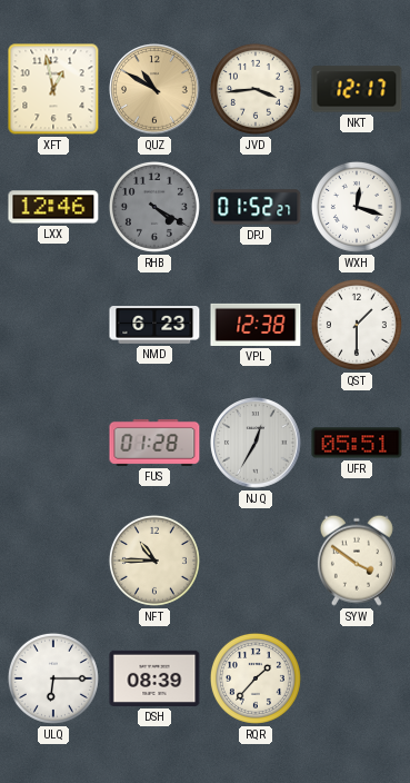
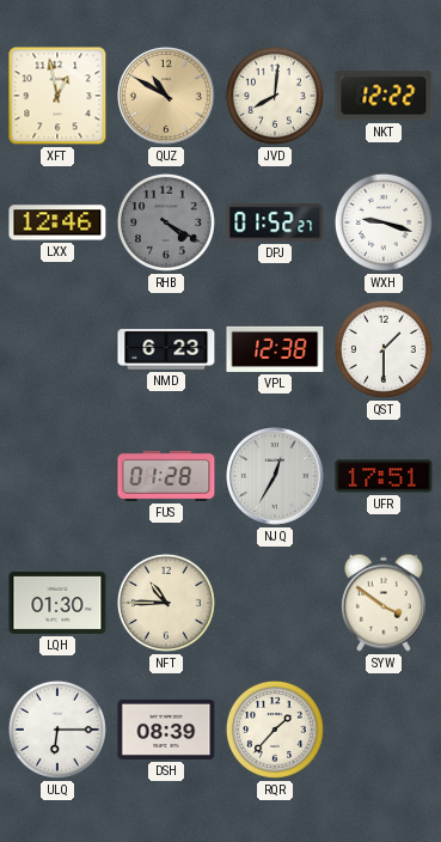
JVD: 3:44 -> 8:01
NKT: 12:17 -> 12:22
WXH: 12:18 -> 9:18
UFR: 05:51 -> 17:51
LQH: none -> 01:30
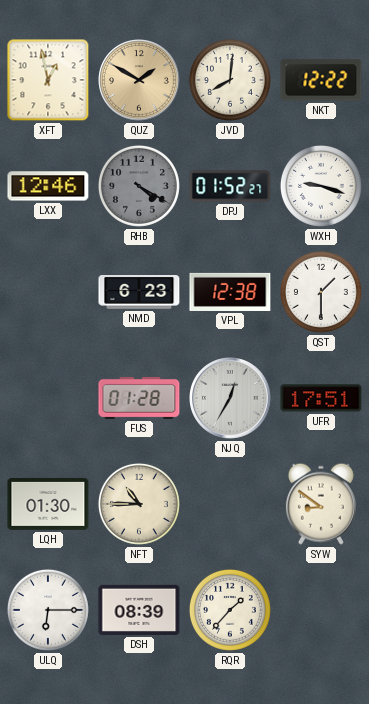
QUZ: 10:50 -> 1:50
SYW: 3:51 -> 8:51
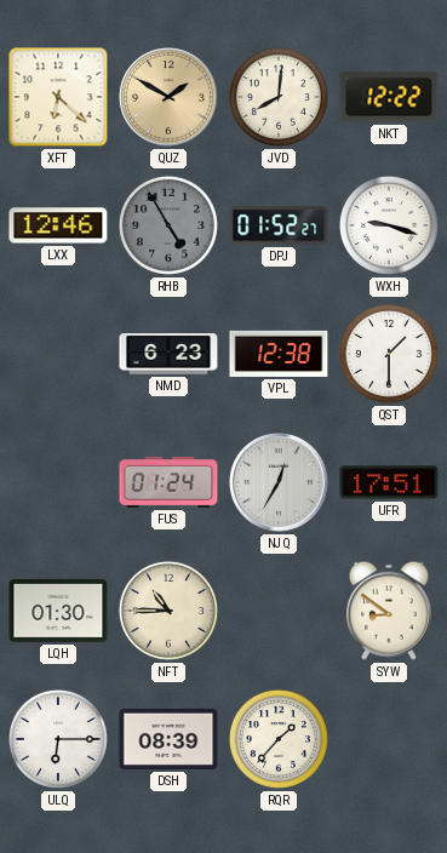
XFT: 12:58 -> 6:22
RHB: 4:20 -> 4:55
FUS: 01:28 -> 01:24
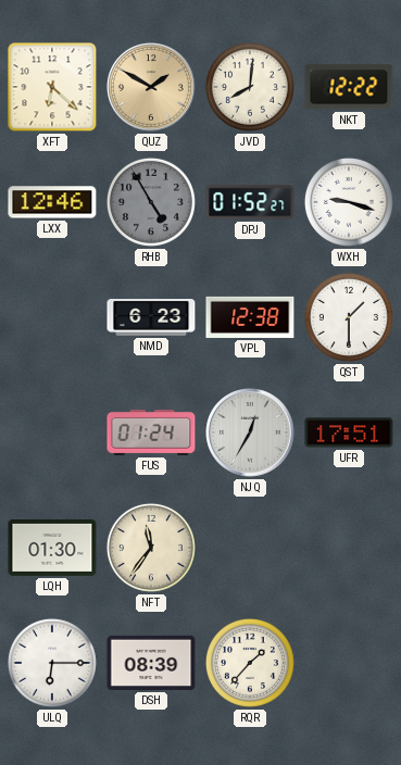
NFT: 10:45 -> 11:36
SYW: 8:51 -> none
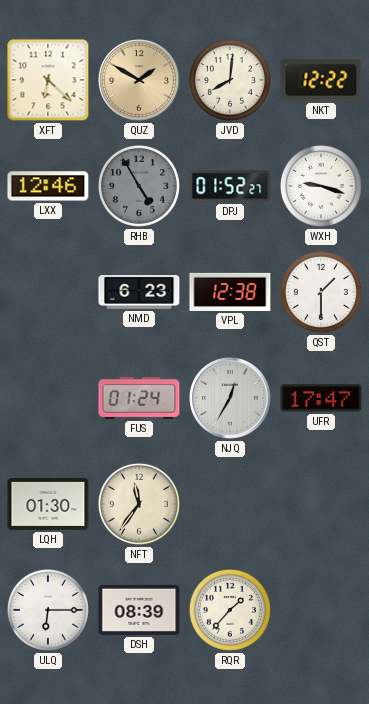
UFR: 17:51 -> 17:47
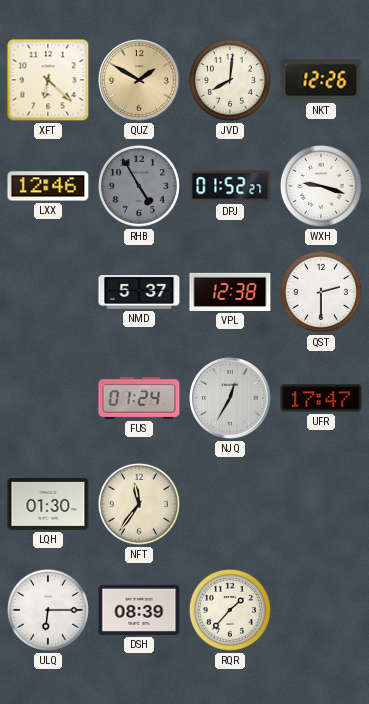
NKT: 12:22 -> 12:26
NMD: 6:23 -> 5:37
QST: 1:30 -> 2:30
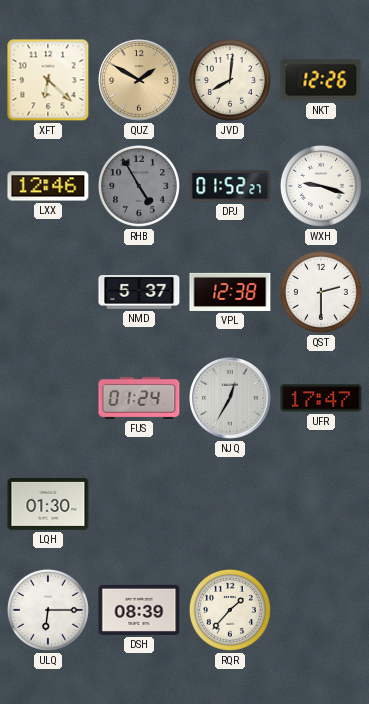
NFT: 11:36 -> none
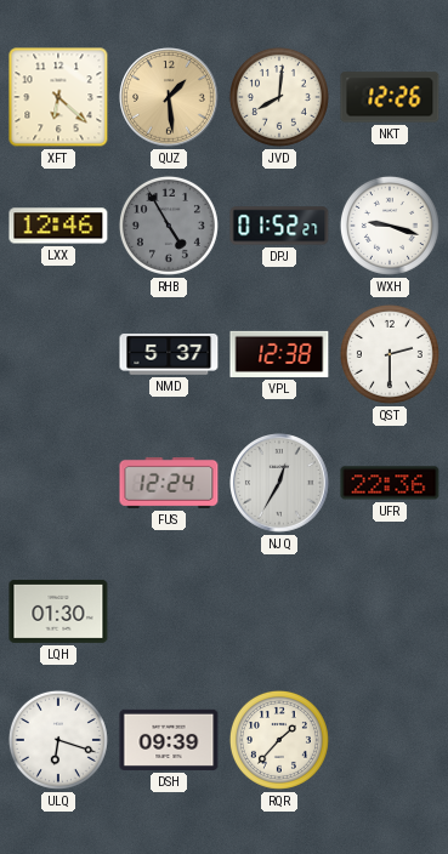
QUZ: 1:50 -> 1:29
FUS: 01:24 -> 12:24
UFR: 17:47 -> 22:36
ULQ: 6:15 -> 6:18
DSH: 08:39 -> 09:39
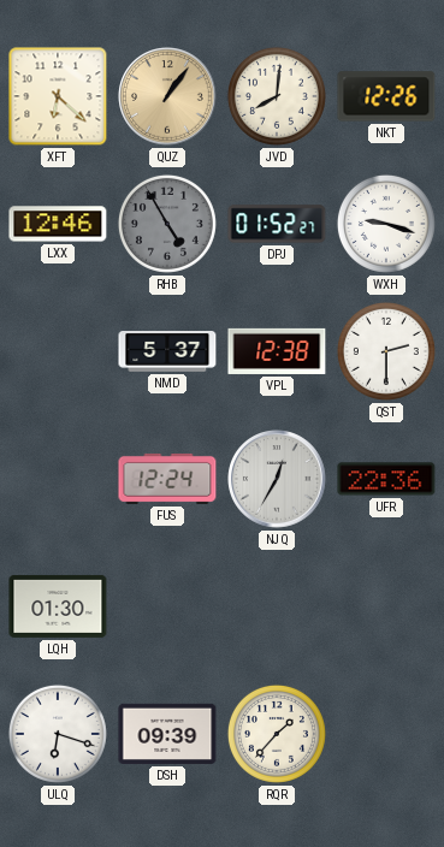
QUZ: 1:29 -> 1:06
